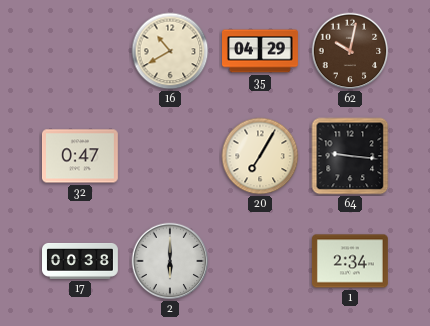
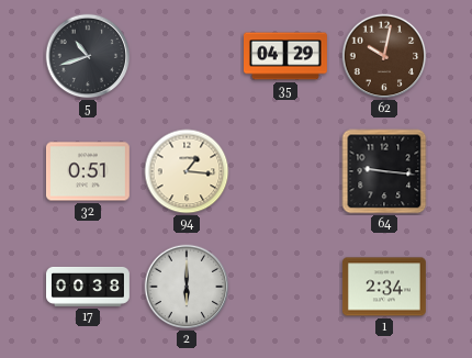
5: none -> 10:42
16: 10:40 -> none
32: 0:47 -> 0:51
94: none -> 1:16
20: 7:05 -> none
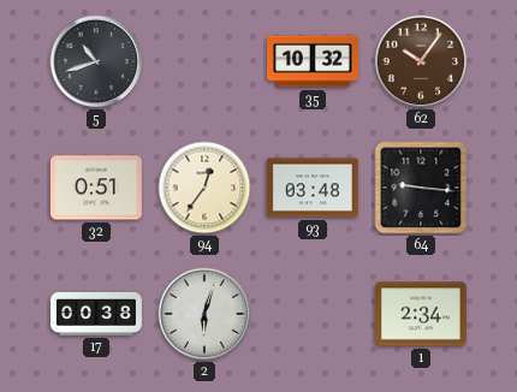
35: 04:29 -> 10:32
62: 10:02 -> 10:06
94: 1:16 -> 12:36
93: none -> 03:48
2: 6:00 -> 6:03
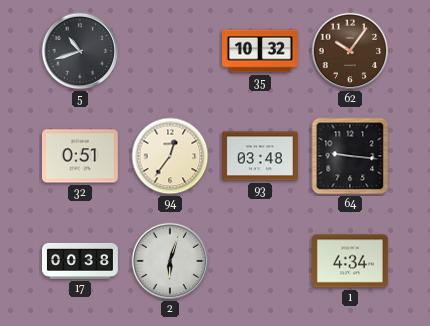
1: 2:34 -> 4:34
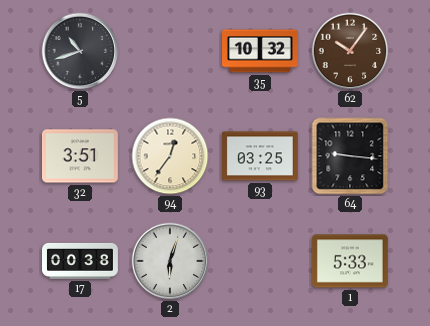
32: 0:51 -> 3:51
93: 03:48 -> 03:25
1: 4:34 -> 5:33
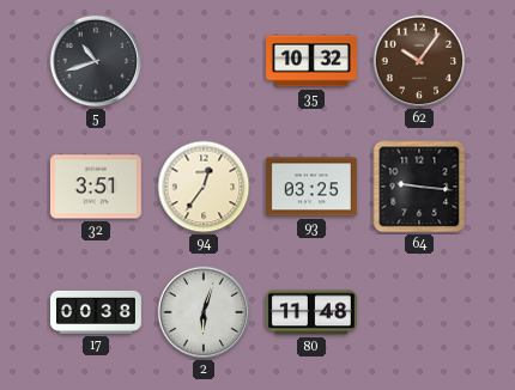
80: none -> 11:48
1: 5:33 -> none
